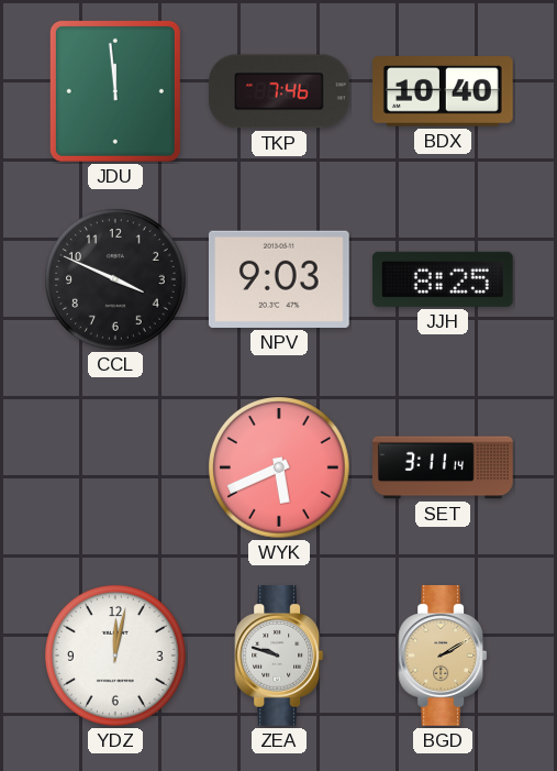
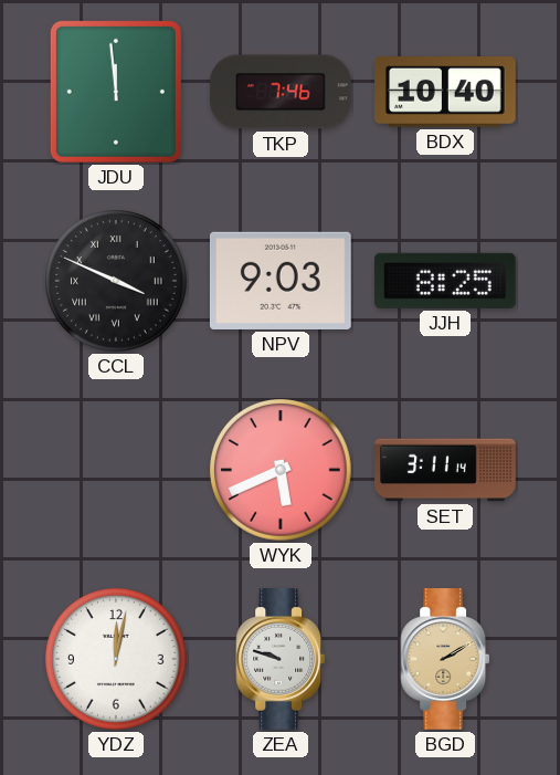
CCL numerals: Arabic -> Roman
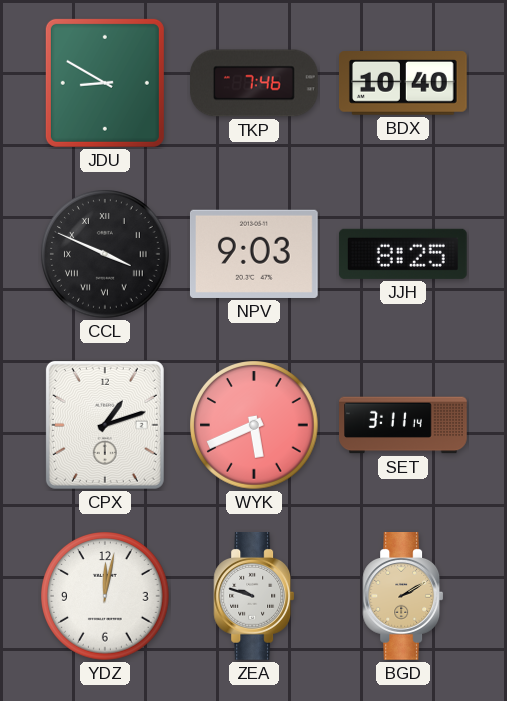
JDU: 11:59 -> 8:50
CPX: none -> 1:12
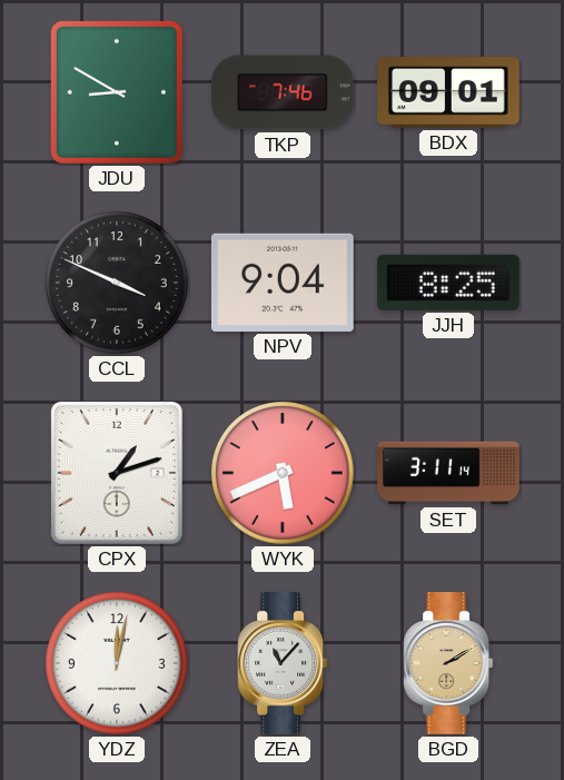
BDX: 10:40 -> 09:01
CCL numerals: Roman -> Arabic
NPV: 9:03 -> 9:04
ZEA: 9:48 -> 11:07
